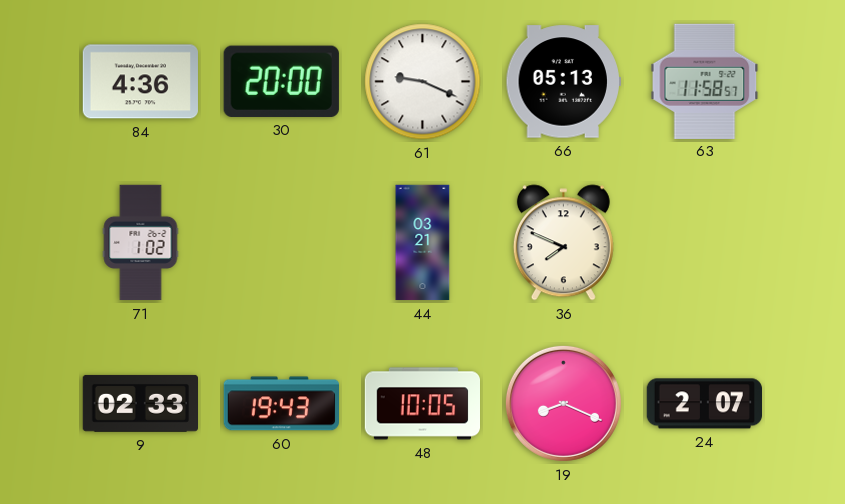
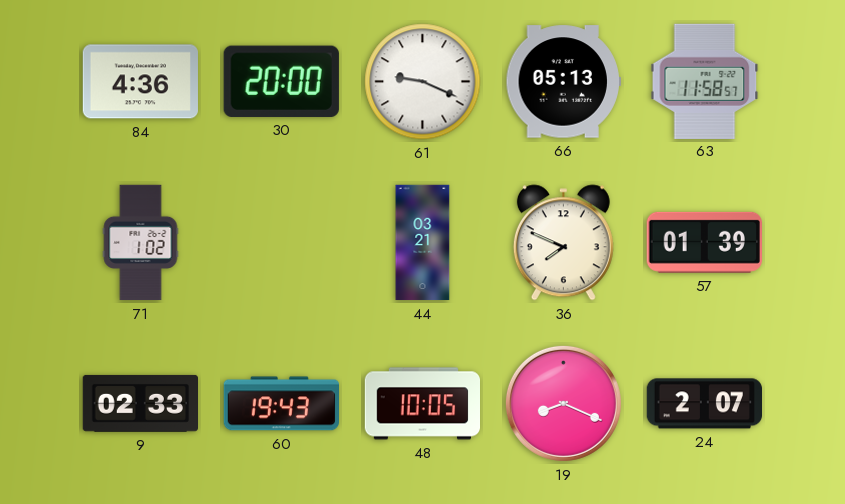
57: none -> 01:39
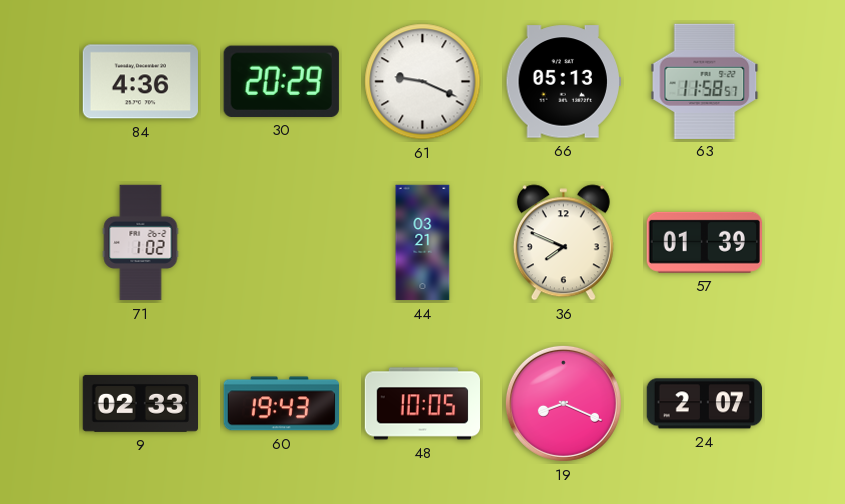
30: 20:00 -> 20:29
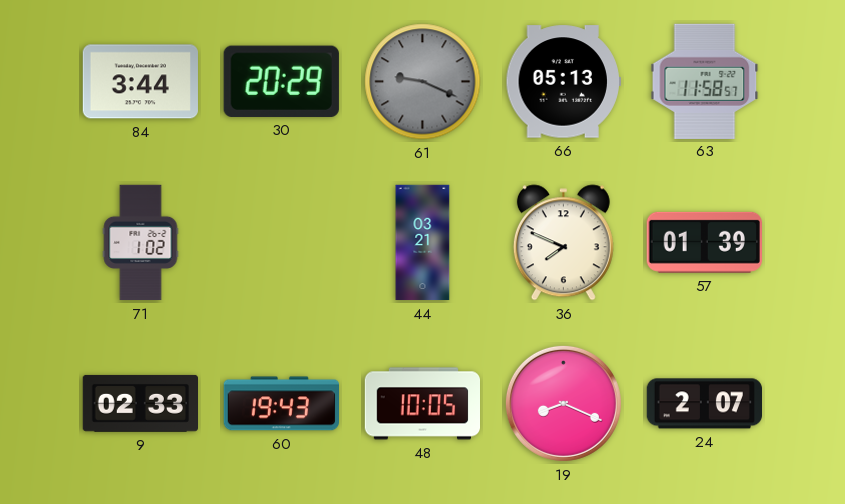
84: 4:36 -> 3:44
61 dial: white -> grey
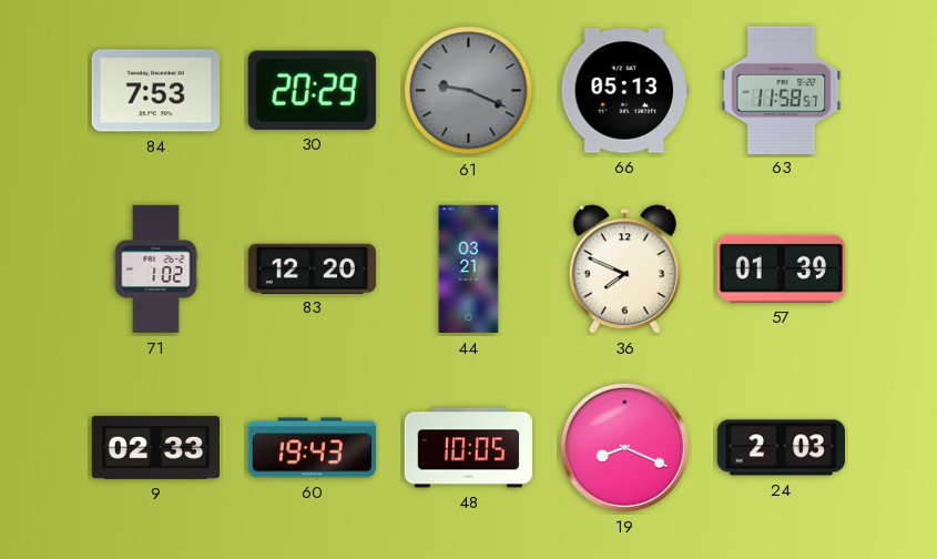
84: 3:44 -> 7:53
83: none -> 12:20
24: 2:07 -> 2:03
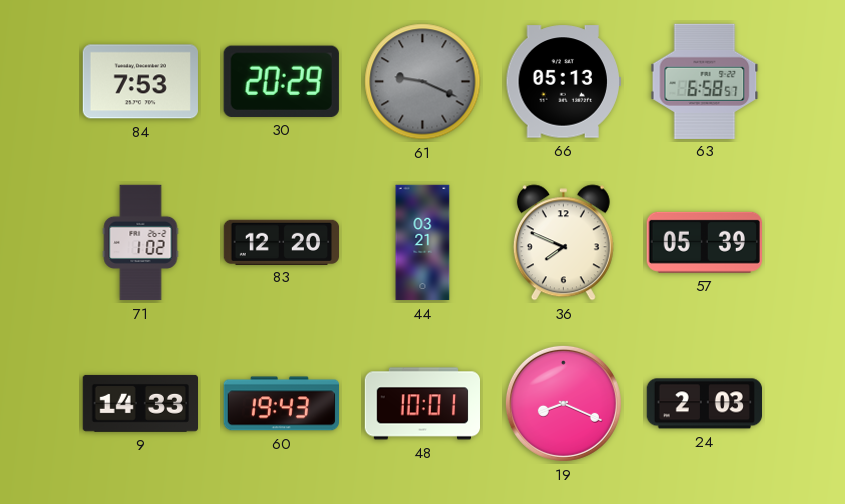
63: 11:58 -> 6:58
57: 01:39 -> 05:39
9: 02:33 -> 14:33
48: 10:05 -> 10:01
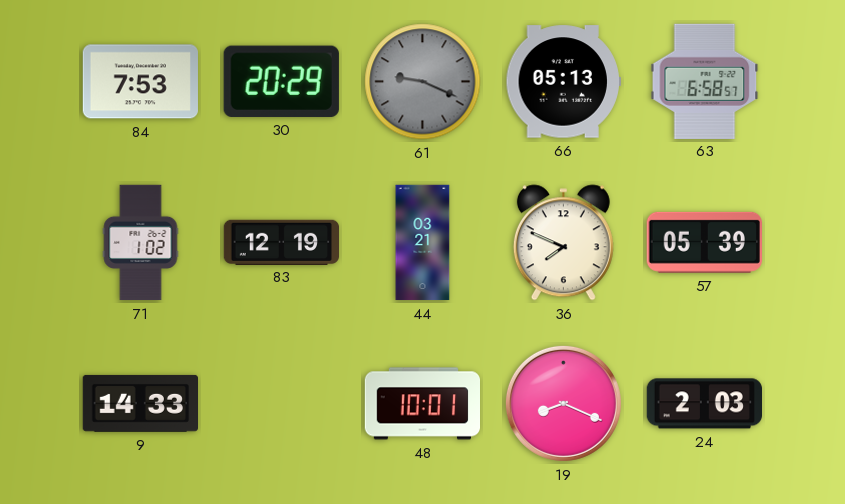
83: 12:20 -> 12:19
60: 19:43 -> none
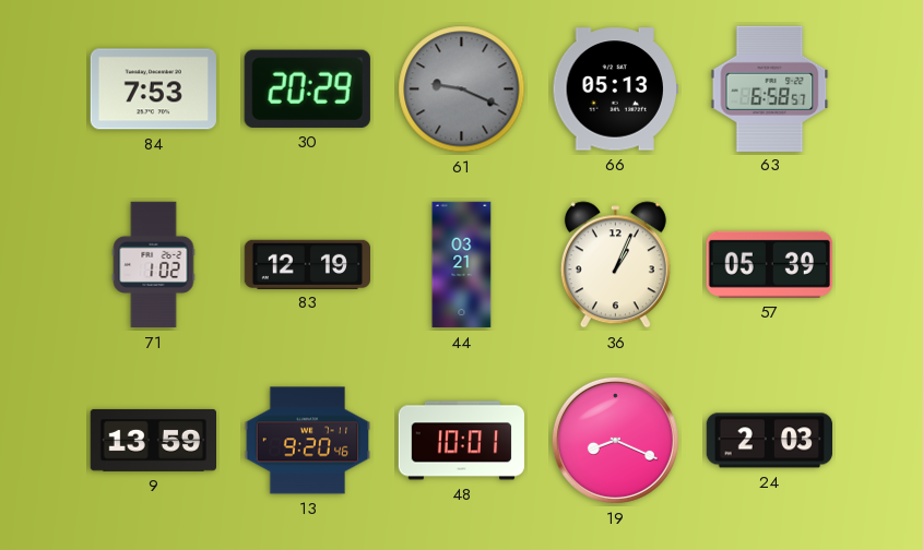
36: 7:49 -> 1:04
9: 14:33 -> 13:59
13: none -> 9:20
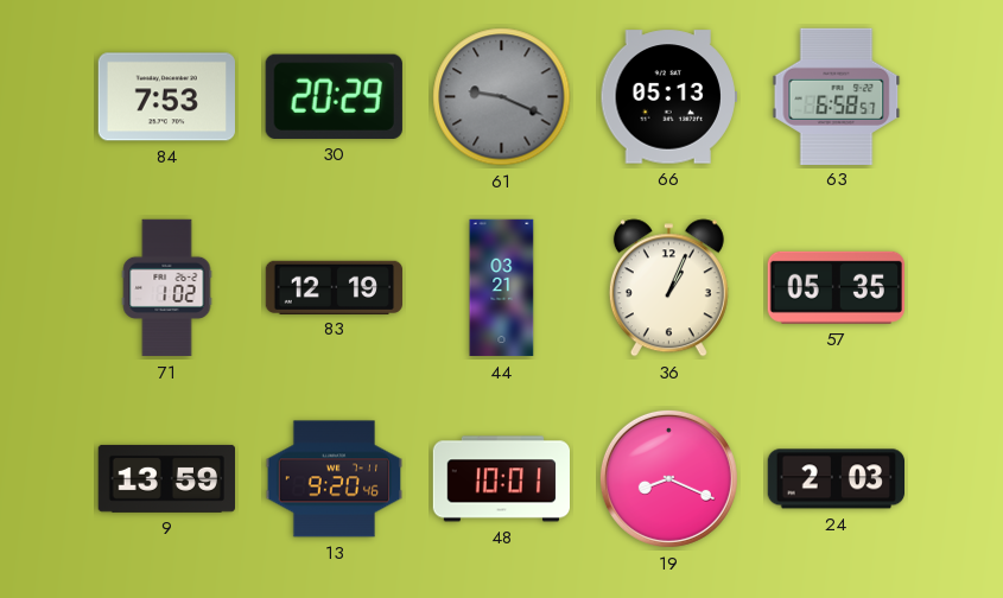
57: 05:39 -> 05:35
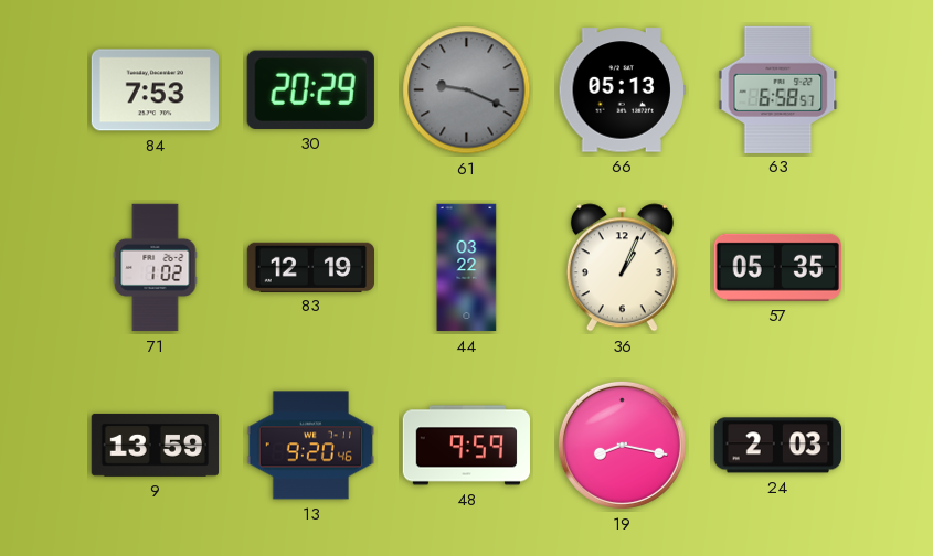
44: 03:21 -> 03:22
48: 10:01 -> 9:59
19: 8:19 -> 8:17
